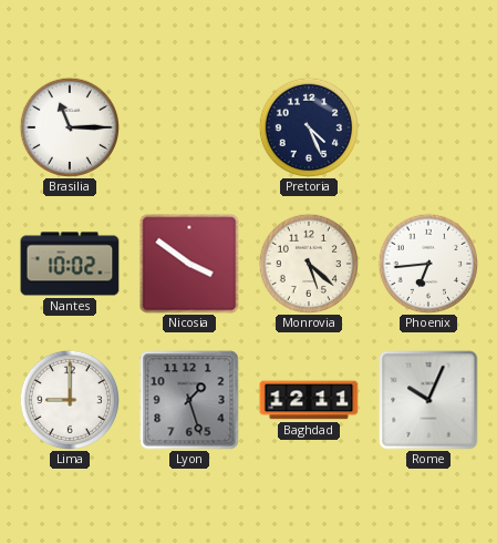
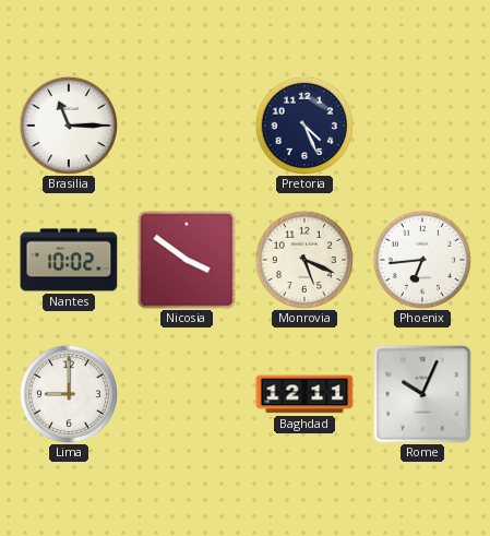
Monrovia: 5:22 -> 5:19
Lyon: 1:27 -> none
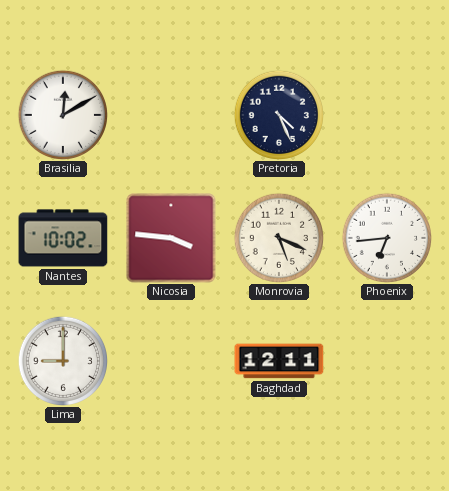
Brasilia: 11:15 -> 12:10
Nicosia: 3:51 -> 3:46
Rome: 10:04 -> none
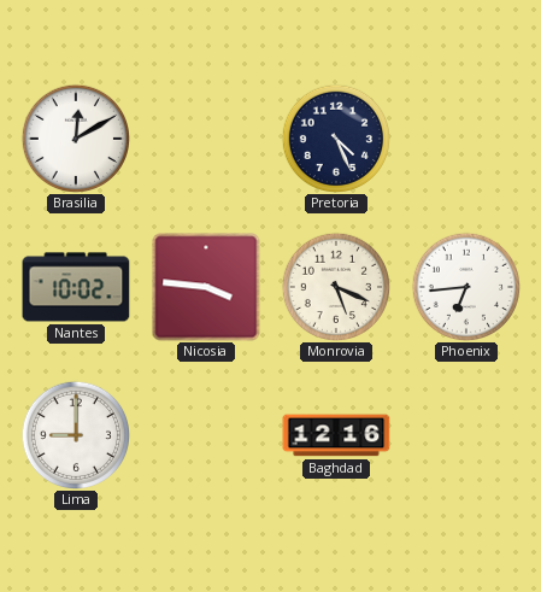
Baghdad: 12:11 -> 12:16
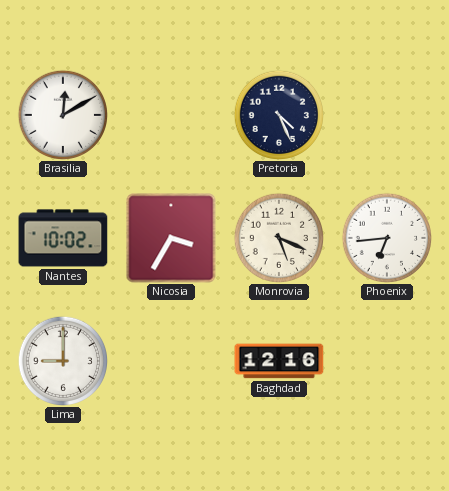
Nicosia: 3:46 -> 3:35
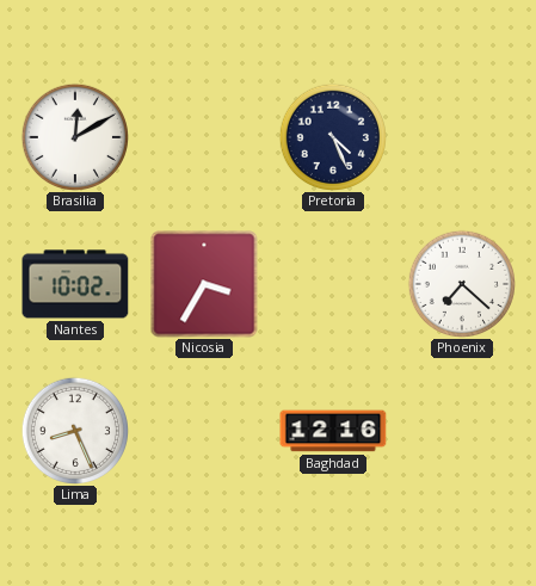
Monrovia: 5:19 -> none
Phoenix: 6:44 -> 7:22
Lima: 9:00 -> 8:26
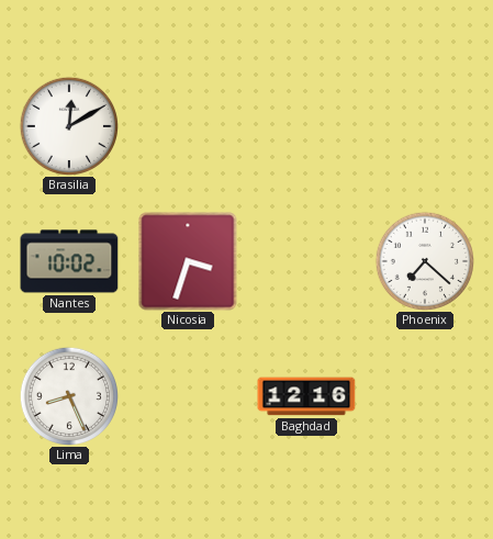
Pretoria: 4:26 -> none
Nicosia: 3:35 -> 3:33
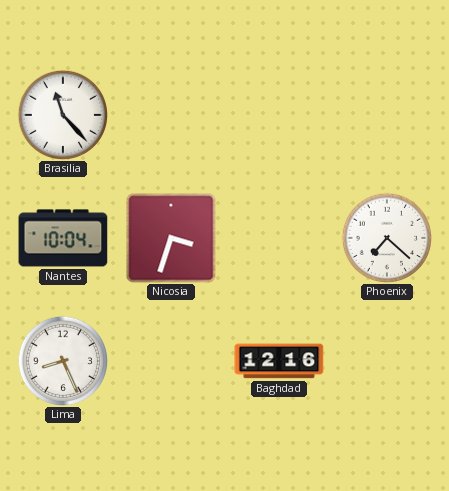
Brasilia: 12:10 -> 11:23
Nantes: 10:02 -> 10:04
